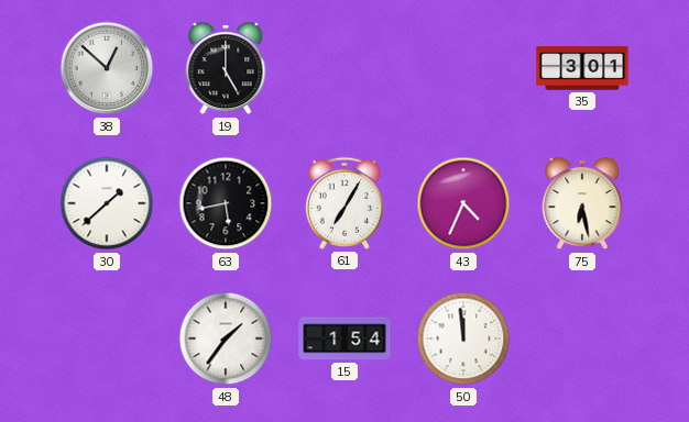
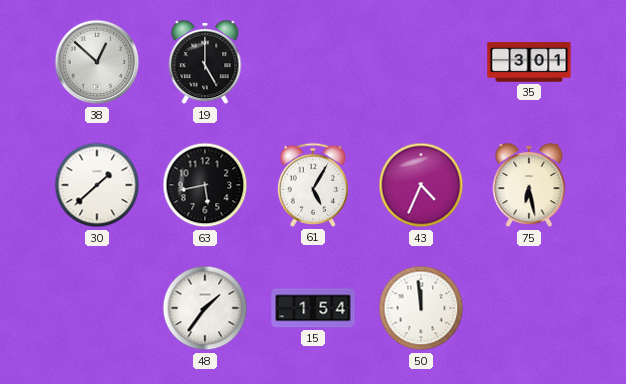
61: 7:05 -> 5:05
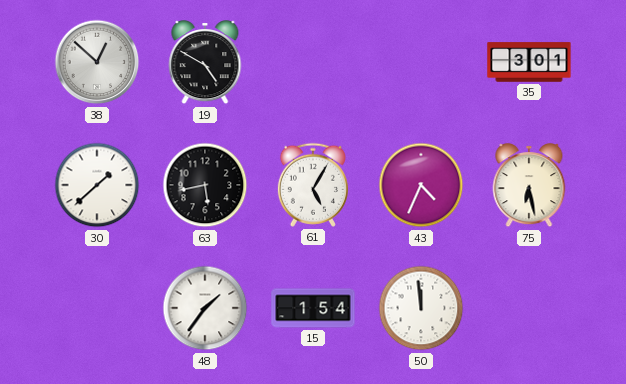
19: 5:00 -> 4:50
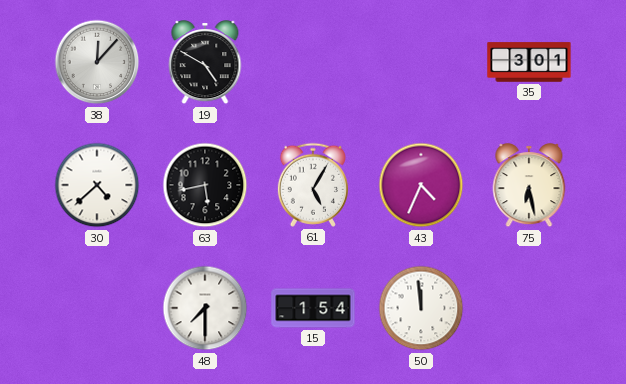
38: 12:52 -> 12:07
30: 1:38 -> 4:38
48: 1:36 -> 7:30
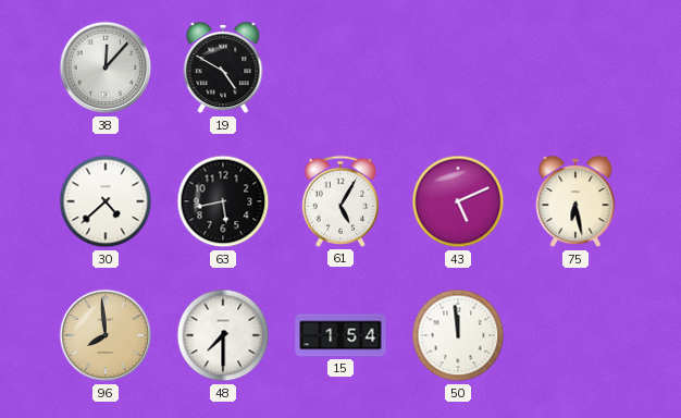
35: 3:01 -> none
43: 4:34 -> 5:11
96: none -> 7:59
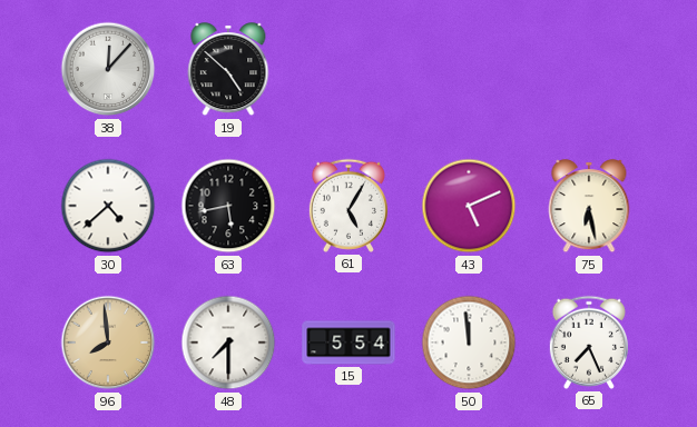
19: 4:50 -> 4:52
15: 1:54 -> 5:54
65: none -> 7:26
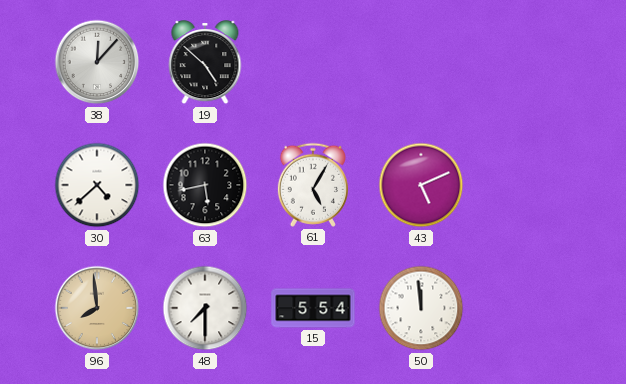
75: 6:28 -> none
65: 7:26 -> none
